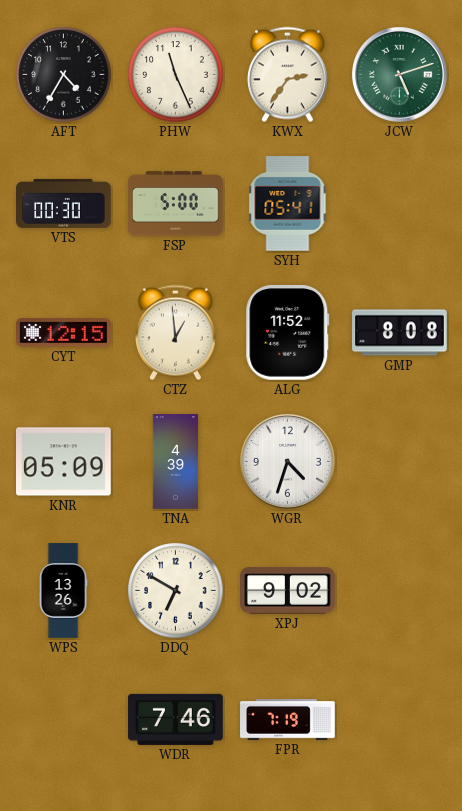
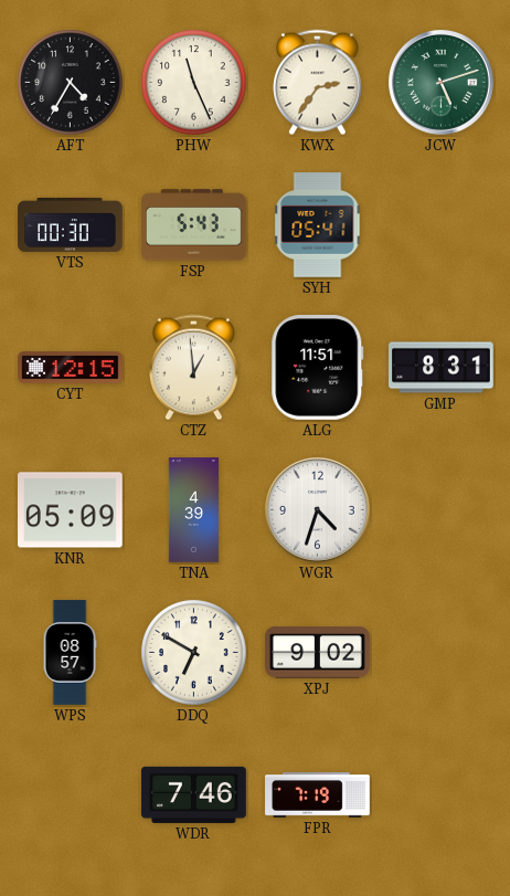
FSP: 5:00 -> 5:43
ALG: 11:52 -> 11:51
GMP: 8:08 -> 8:31
WPS: 13:26 -> 08:57
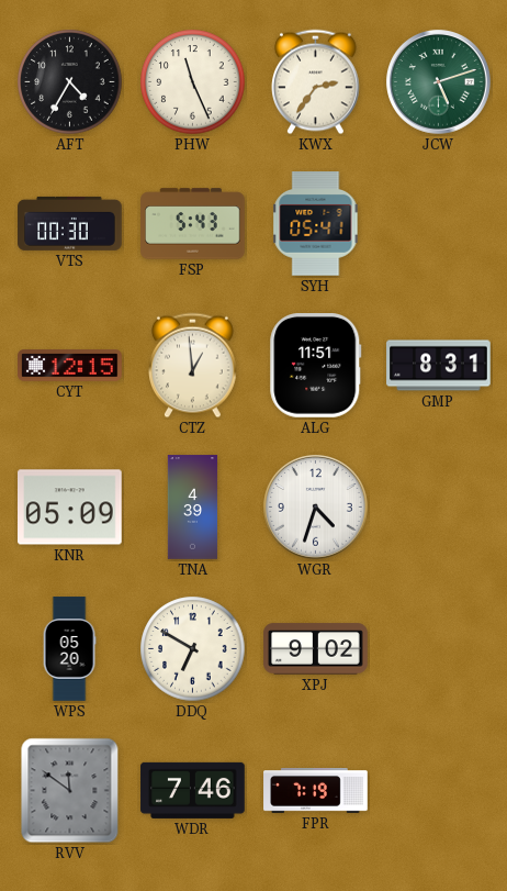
WPS: 08:57 -> 05:20
RVV: none -> 11:51
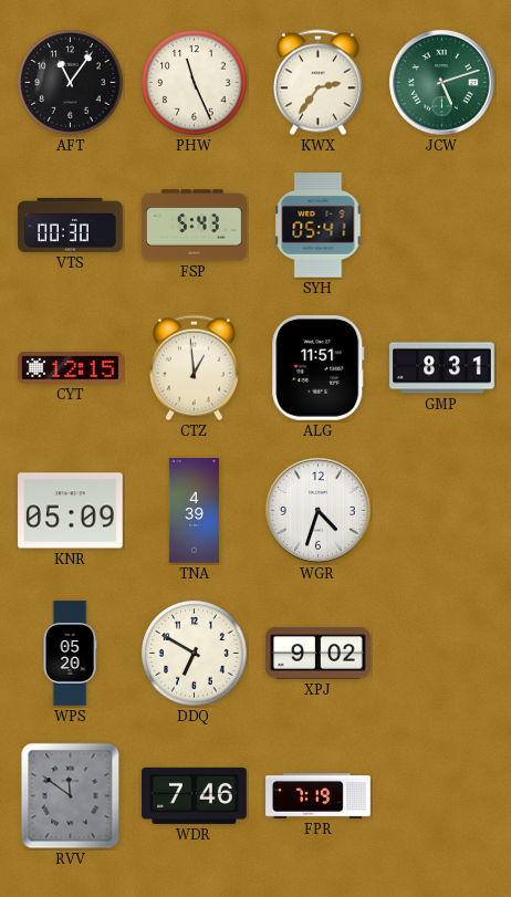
AFT: 4:35 -> 11:06
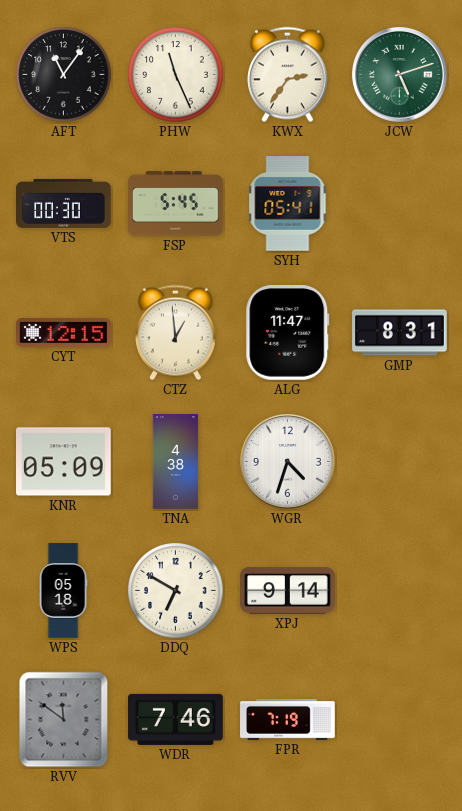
FSP: 5:43 -> 5:45
ALG: 11:51 -> 11:47
TNA: 4:39 -> 4:38
WPS: 05:20 -> 05:18
XPJ: 9:02 -> 9:14
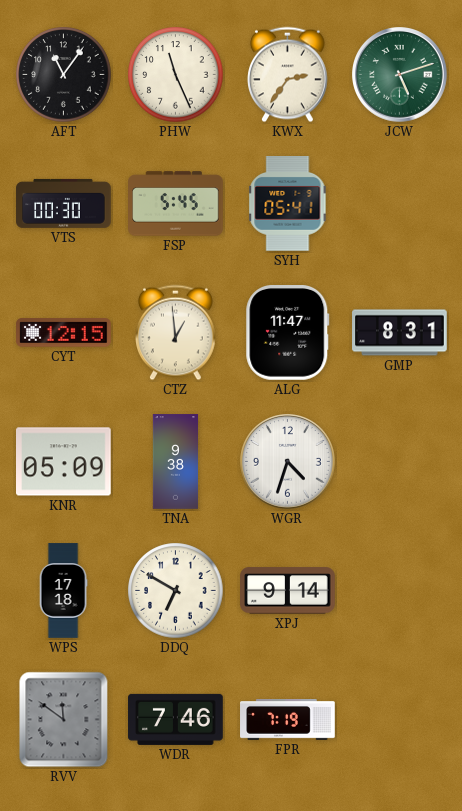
TNA: 4:38 -> 9:38
WPS: 05:18 -> 17:18
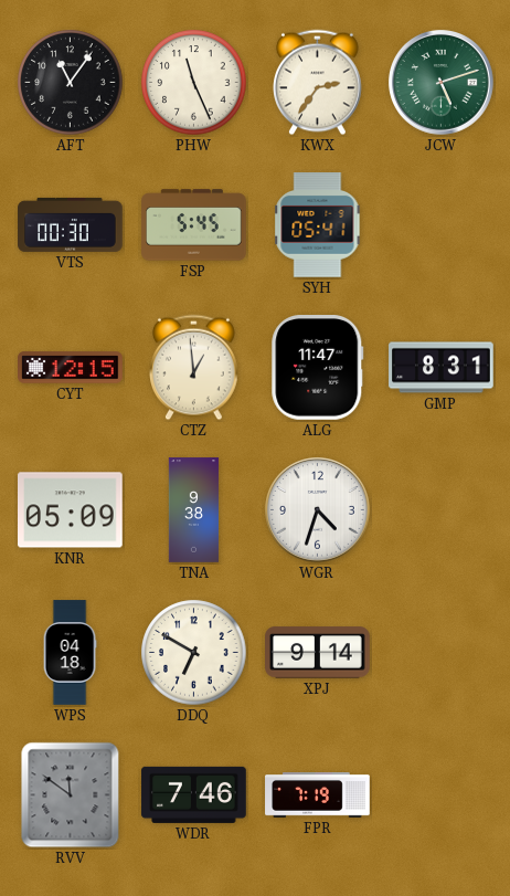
WPS: 17:18 -> 04:18
